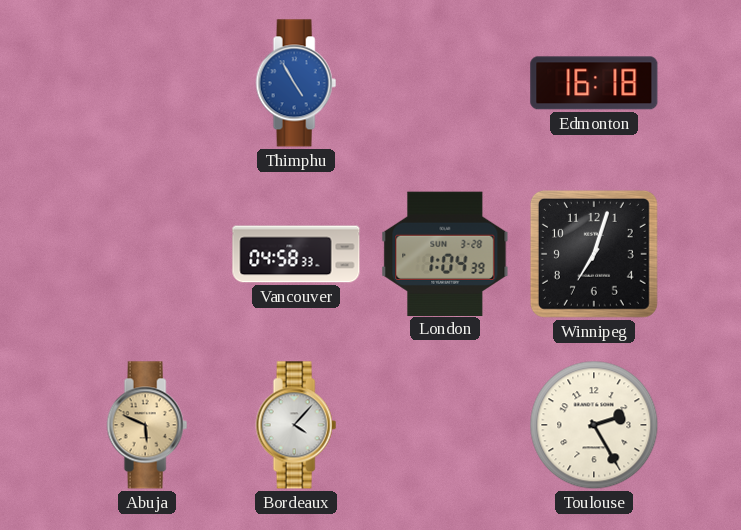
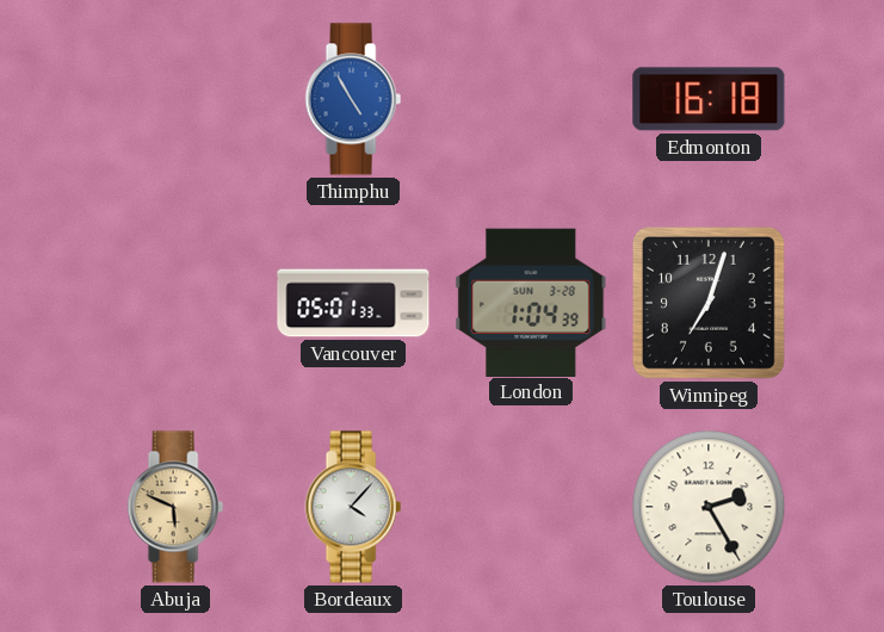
Vancouver: 04:58 -> 05:01
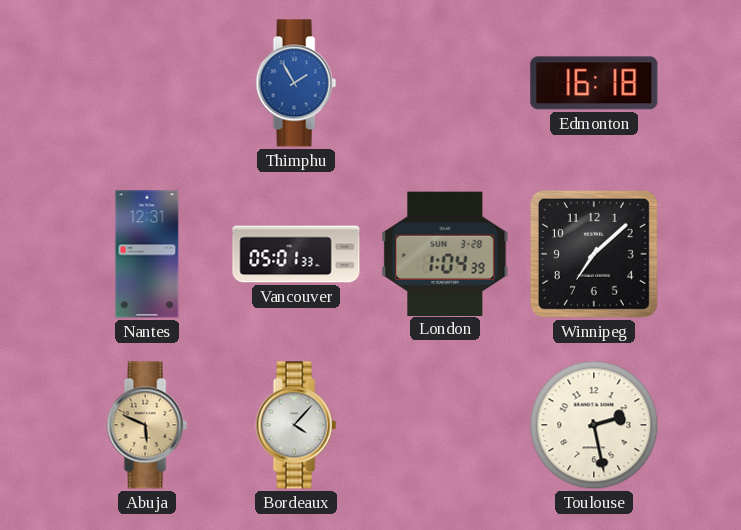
Thimphu: 4:55 -> 1:55
Nantes: none -> 12:31
Winnipeg: 7:03 -> 7:08
Toulouse: 2:25 -> 2:28
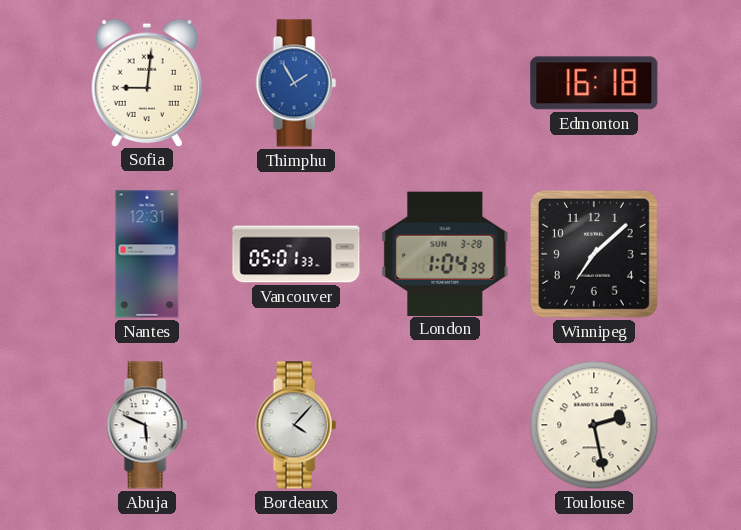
Sofia: none -> 9:01
Abuja dial: champagne -> white
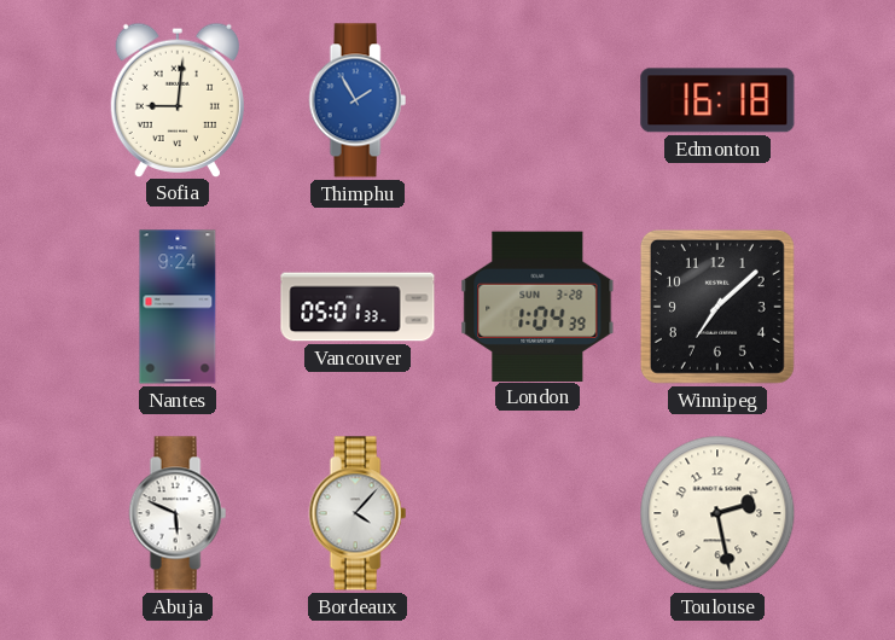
Nantes: 12:31 -> 9:24
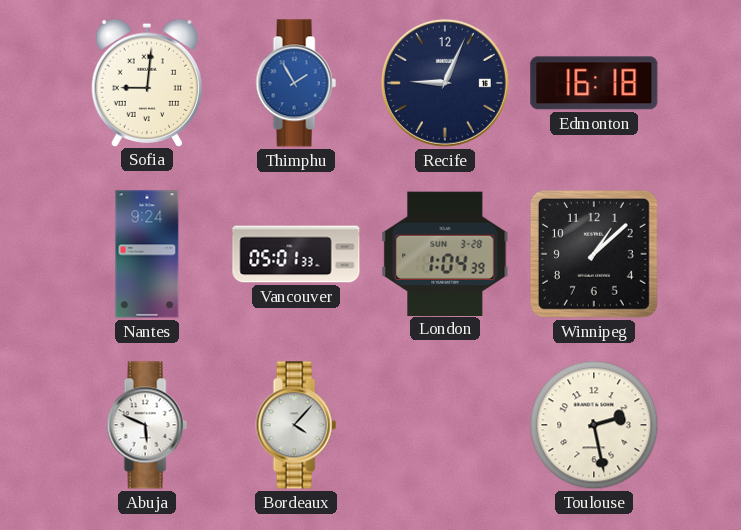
Recife: none -> 9:04
Winnipeg: 7:08 -> 1:08
